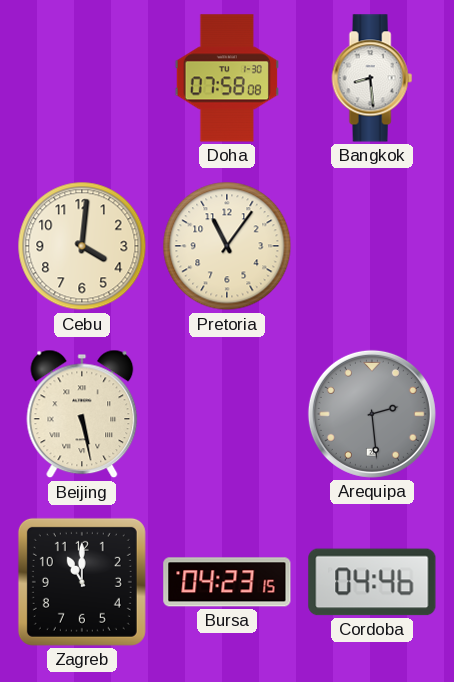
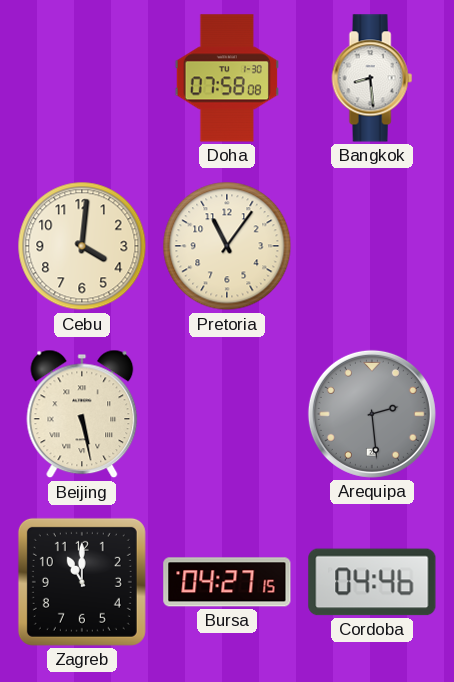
Bursa: 04:23 -> 04:27
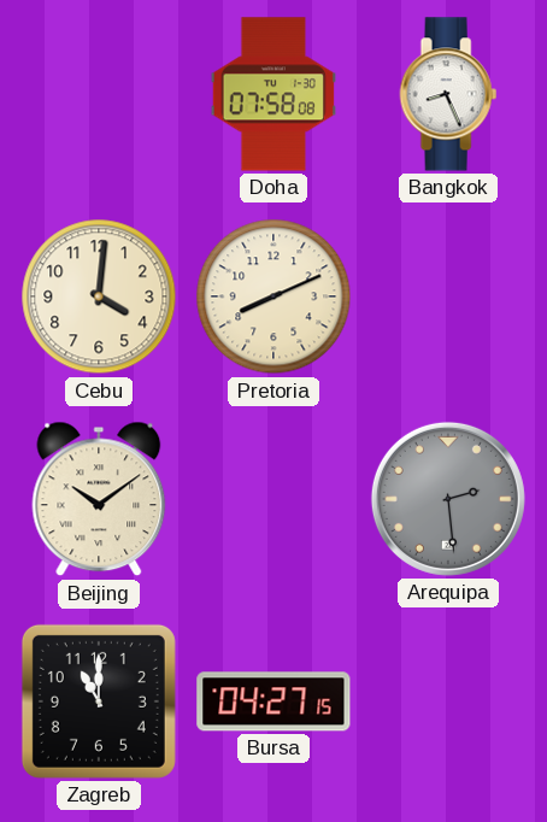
Bangkok: 8:29 -> 8:26
Pretoria: 11:06 -> 8:11
Beijing: 5:28 -> 10:09
Cordoba: 04:46 -> none
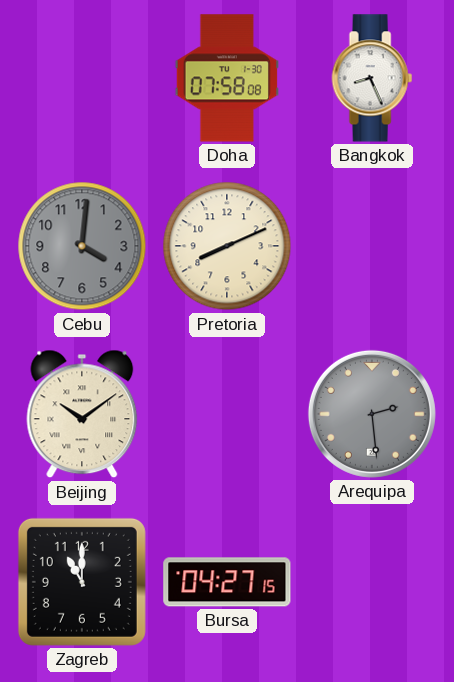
Cebu dial: cream -> grey
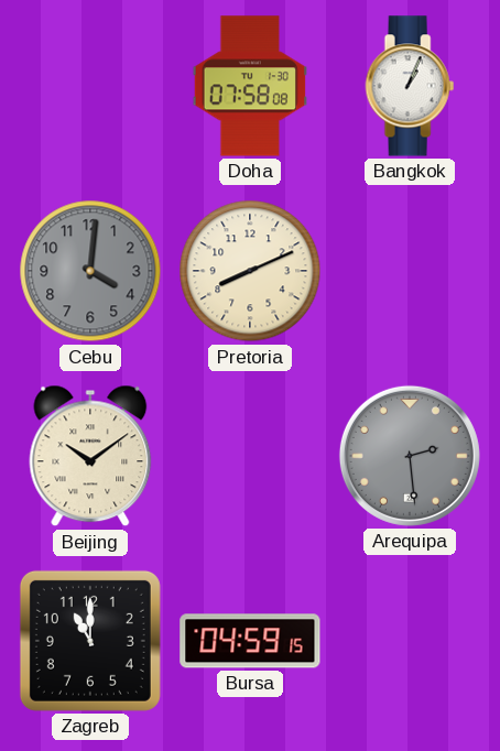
Bangkok: 8:26 -> 1:04
Bursa: 04:27 -> 04:59
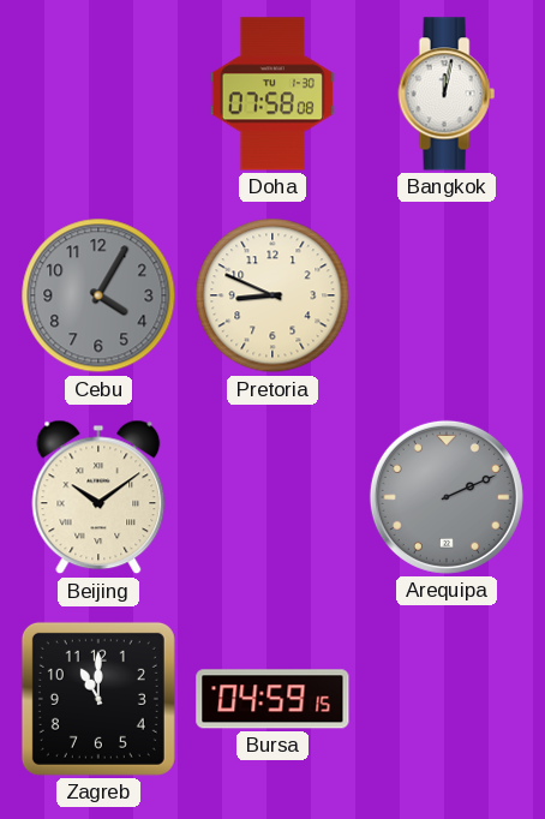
Bangkok: 1:04 -> 12:02
Cebu: 4:01 -> 4:05
Pretoria: 8:11 -> 8:49
Arequipa: 2:29 -> 2:11
